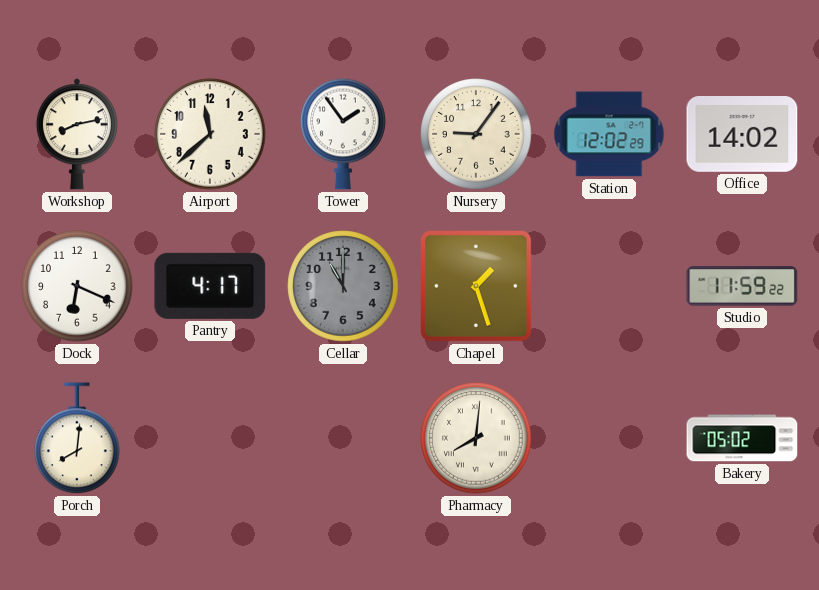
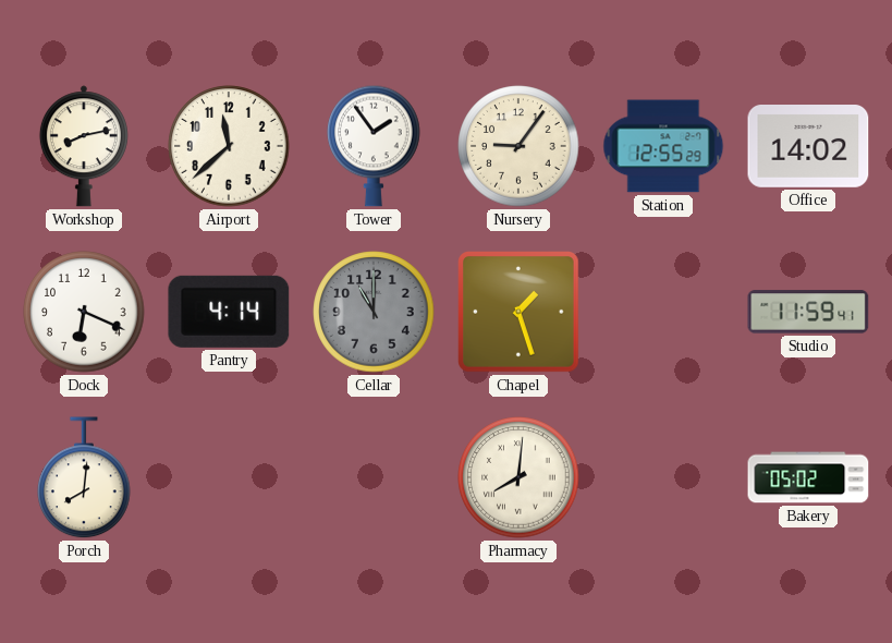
Station: 12:02 -> 12:55
Pantry: 4:17 -> 4:14
Studio: 11:59:22 -> 11:59:41
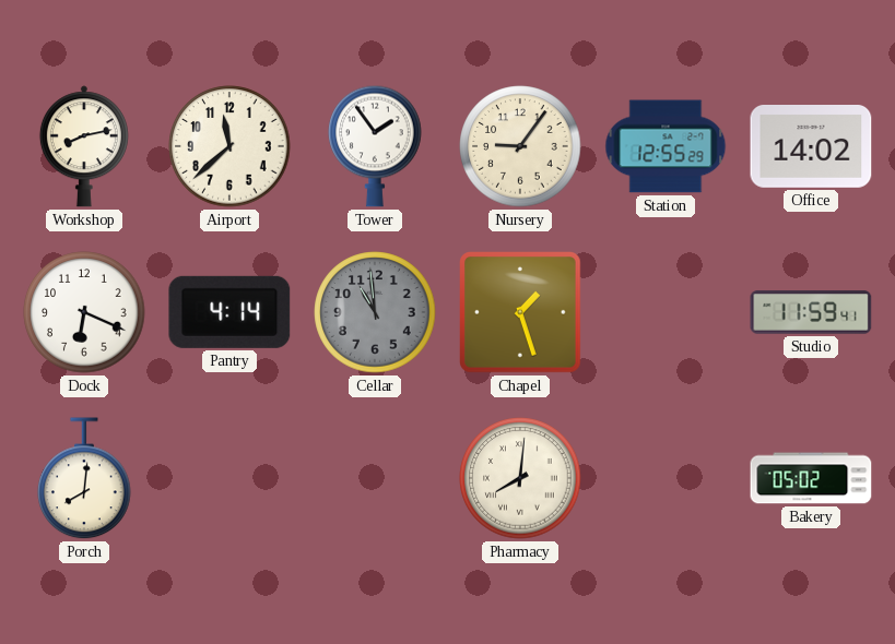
Cellar: 11:00 -> 10:59
